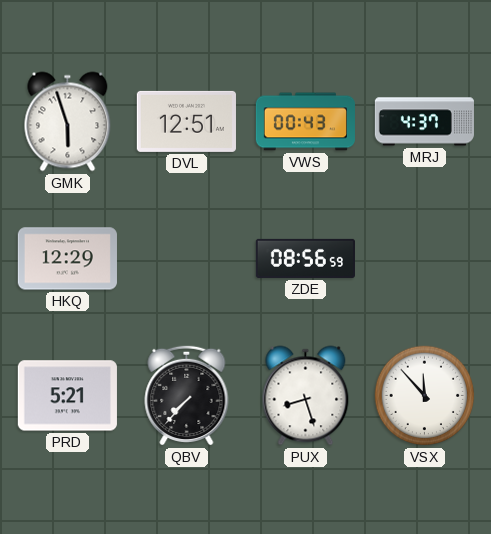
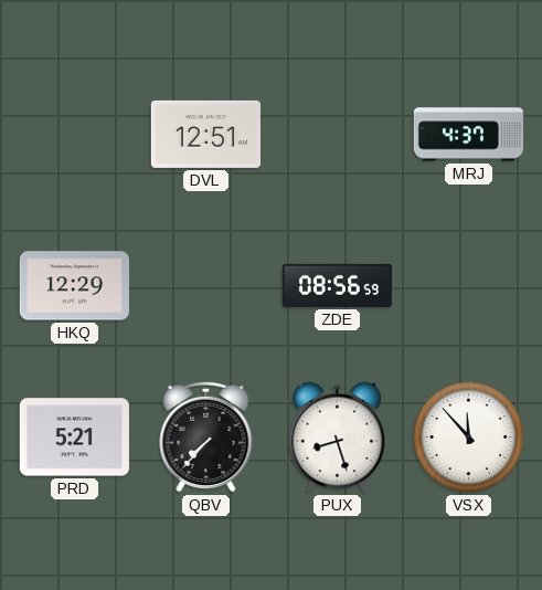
GMK: 5:57 -> none
VWS: 00:43 -> none
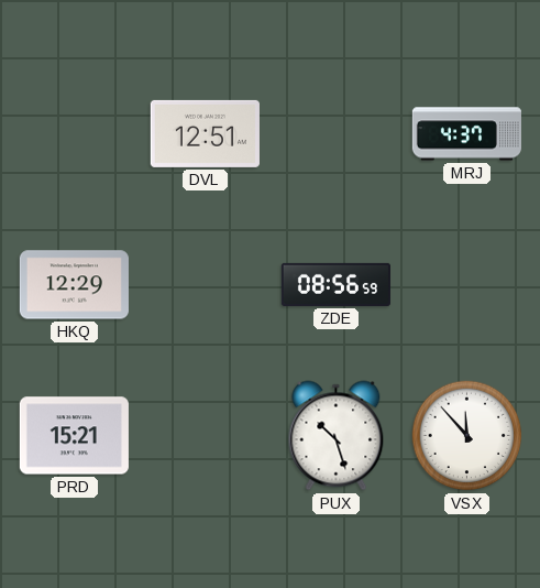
PRD: 5:21 -> 15:21
QBV: 7:37 -> none
PUX: 8:27 -> 10:27
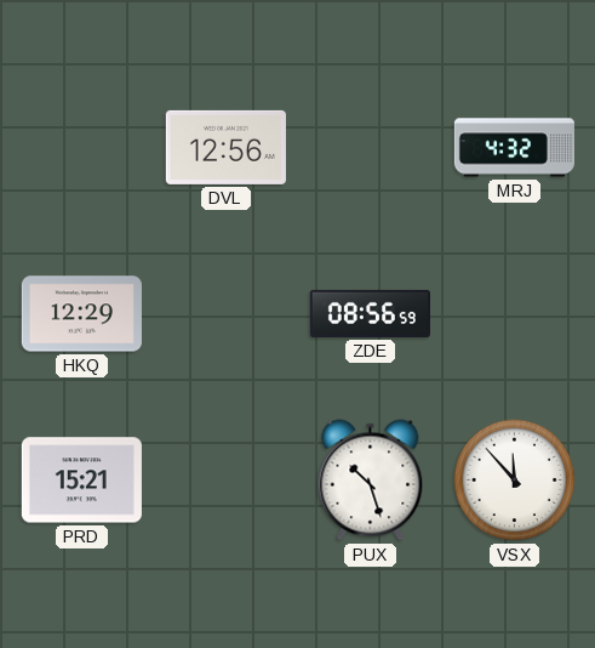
DVL: 12:51 -> 12:56
MRJ: 4:37 -> 4:32
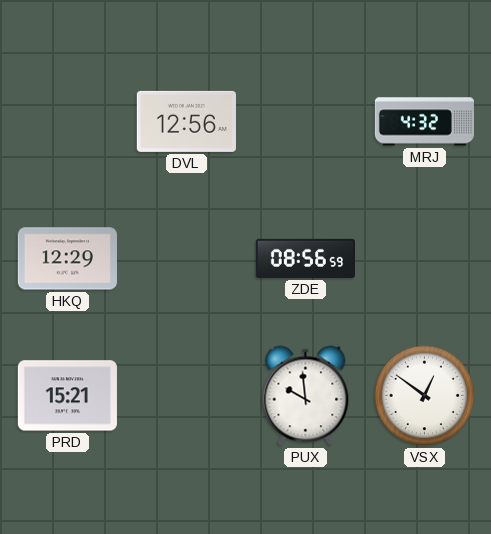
PUX: 10:27 -> 9:59
VSX: 11:53 -> 12:51
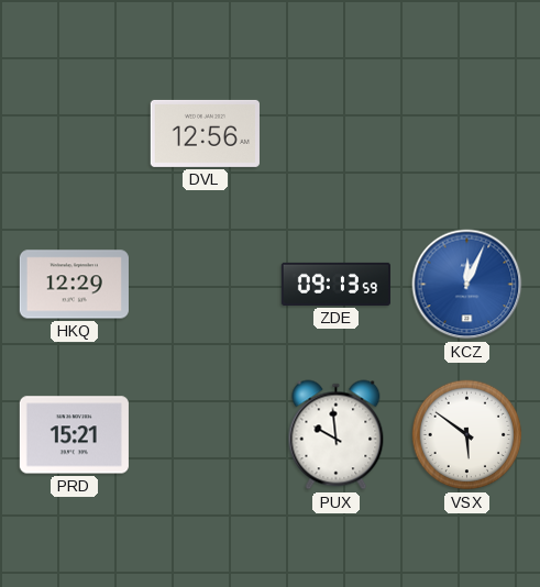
MRJ: 4:32 -> none
ZDE: 08:56 -> 09:13
KCZ: none -> 12:04
VSX: 12:51 -> 5:51
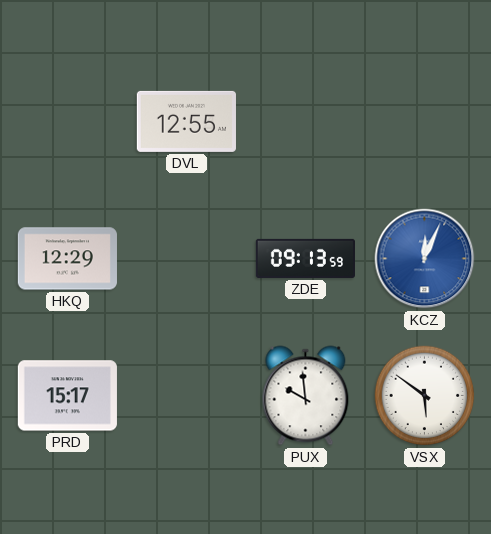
DVL: 12:56 -> 12:55
PRD: 15:21 -> 15:17
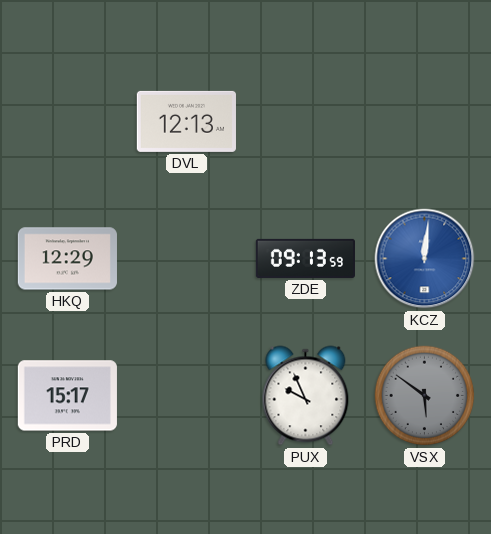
DVL: 12:55 -> 12:13
KCZ: 12:04 -> 12:01
PUX: 9:59 -> 9:56
VSX dial: white -> grey
